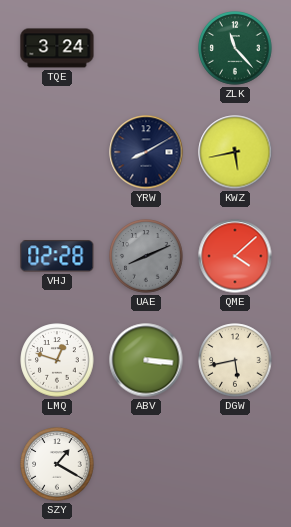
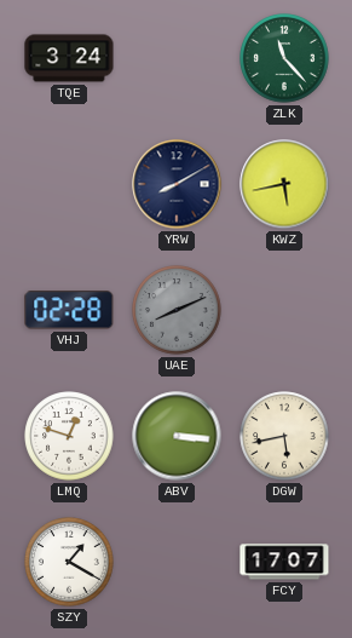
QME: 4:08 -> none
FCY: none -> 17:07
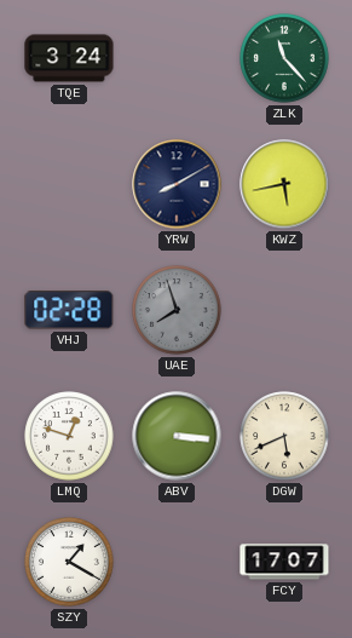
UAE: 8:11 -> 7:57
DGW: 5:43 -> 5:41
